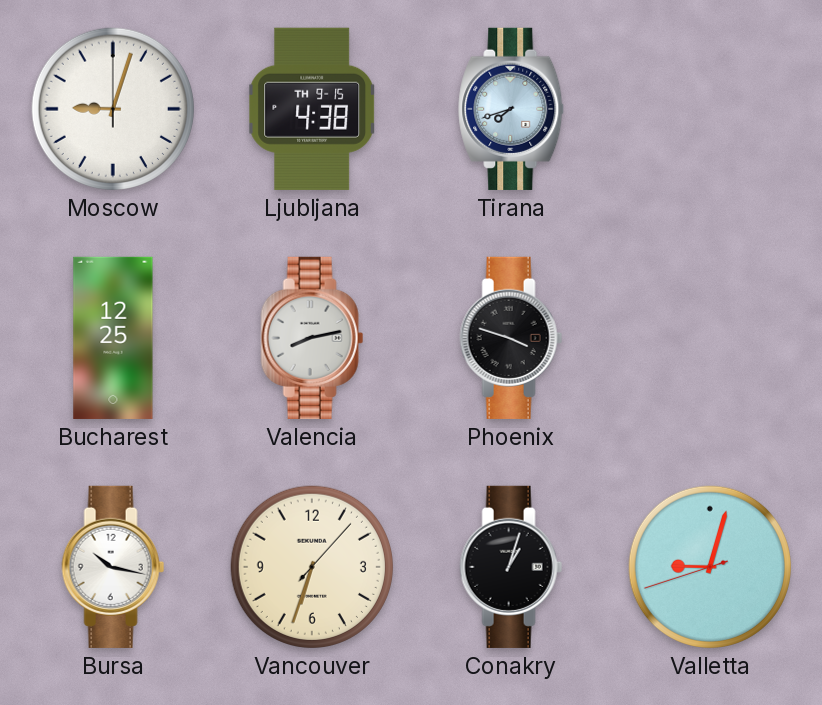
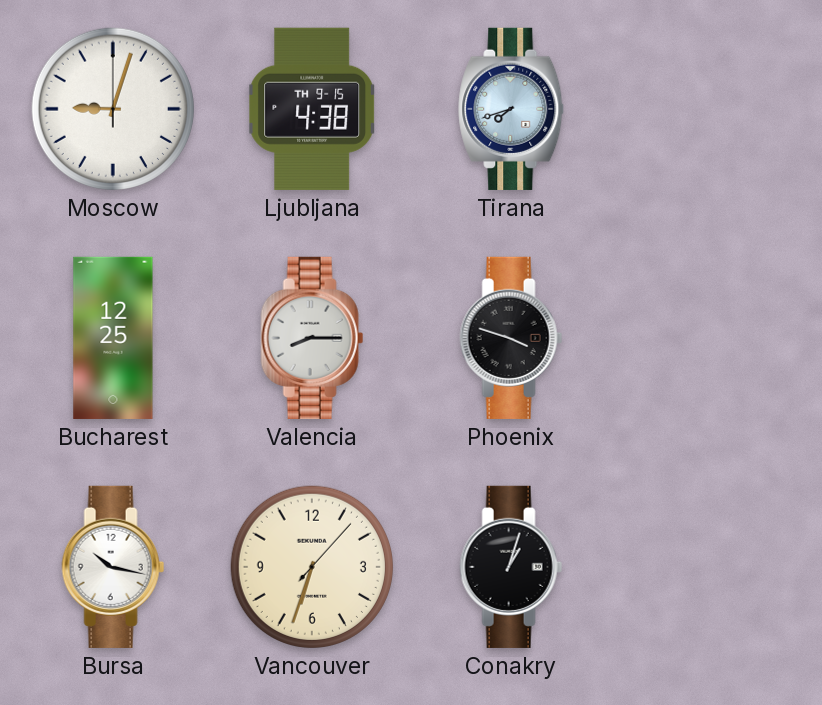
Valencia: 8:13 -> 8:15
Valletta: 9:02 -> none
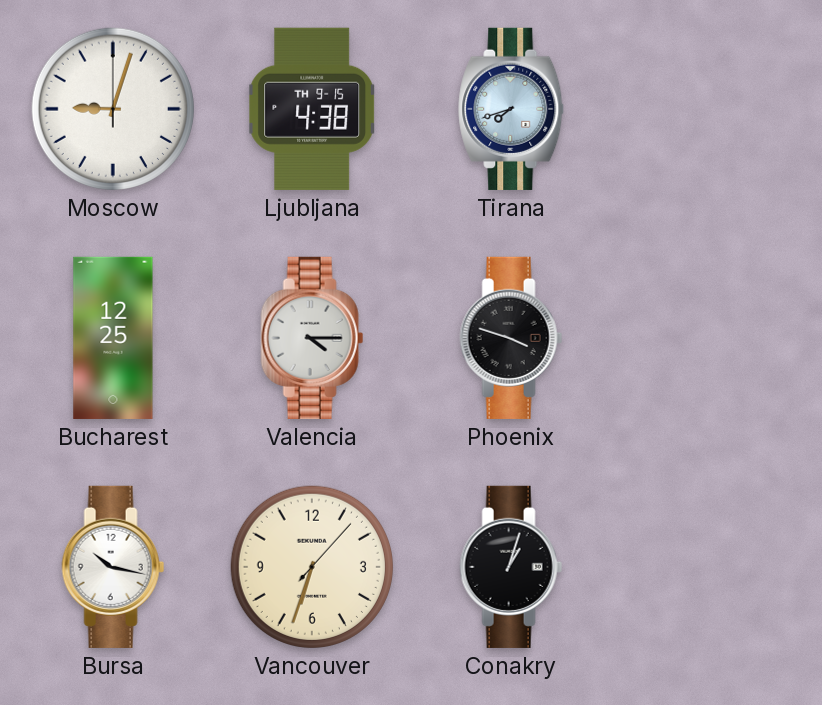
Valencia: 8:15 -> 4:15
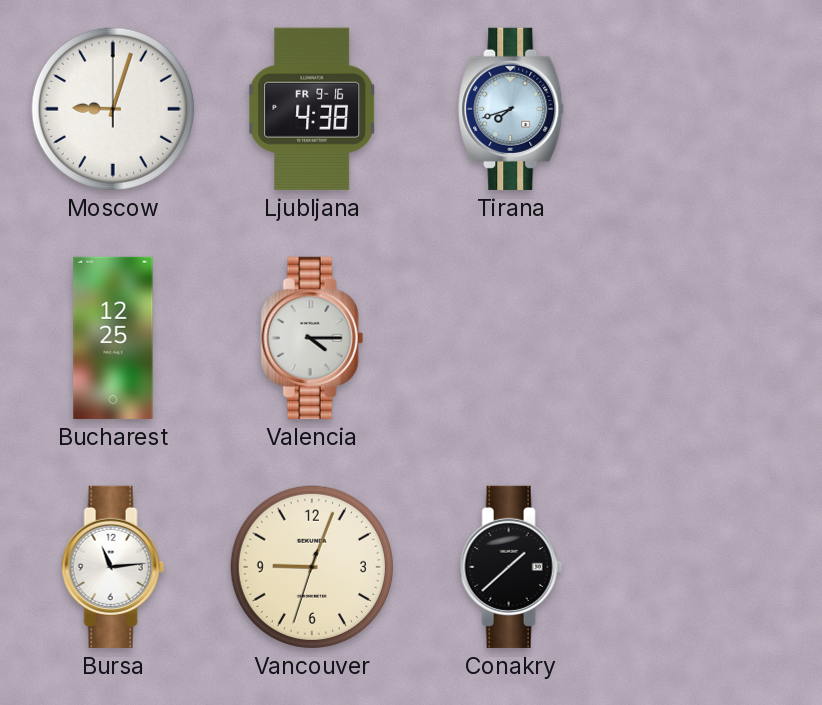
Ljubljana date: TH 9-15 -> FR 9-16
Phoenix: 3:48 -> none
Bursa: 10:17 -> 11:14
Vancouver: 6:33 -> 9:03
Conakry: 1:03 -> 1:38
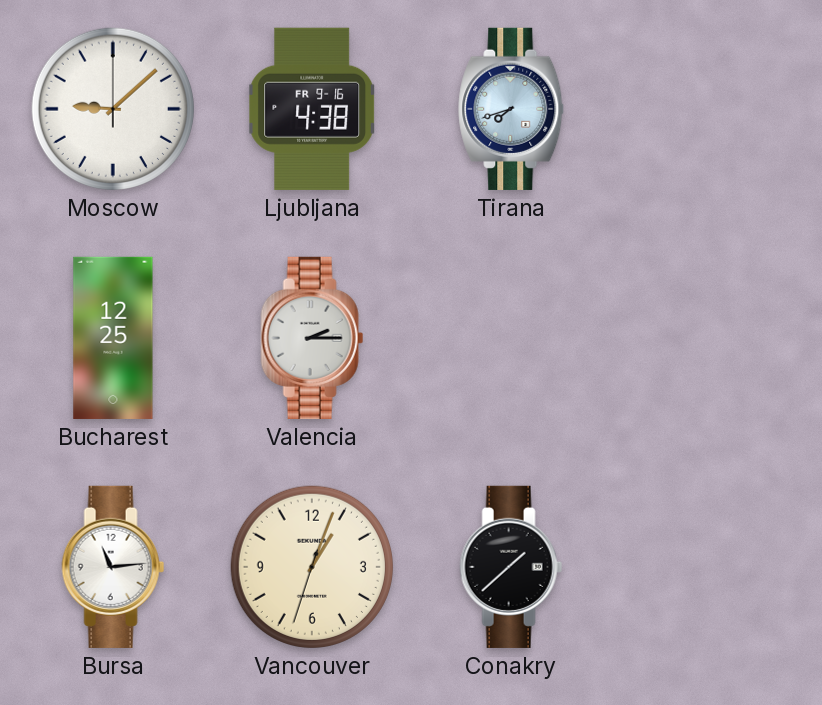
Moscow: 9:03 -> 9:08
Valencia: 4:15 -> 2:15
Vancouver: 9:03 -> 1:03
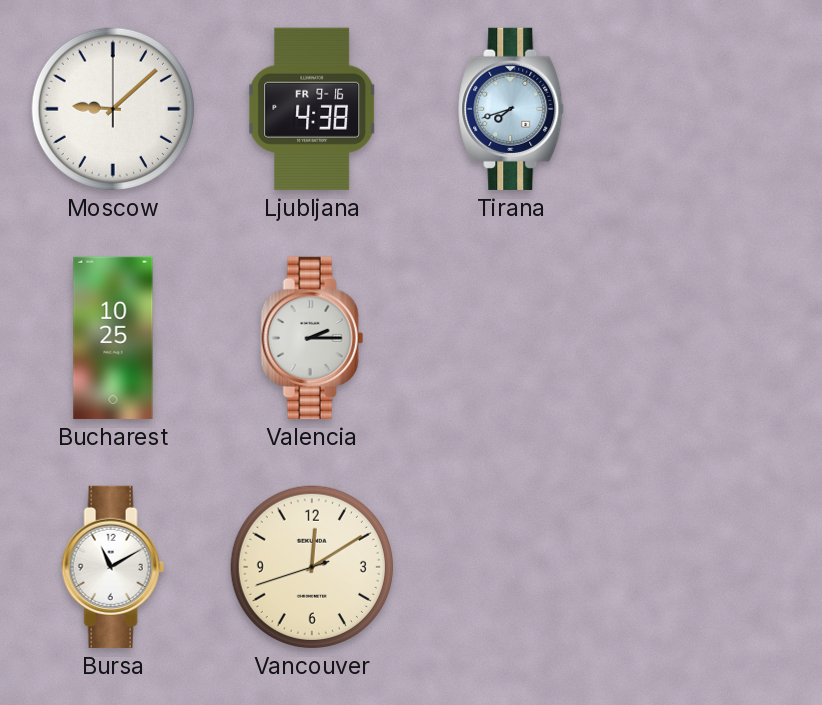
Bucharest: 12:25 -> 10:25
Bursa: 11:14 -> 11:10
Vancouver: 1:03 -> 12:09
Conakry: 1:38 -> none
